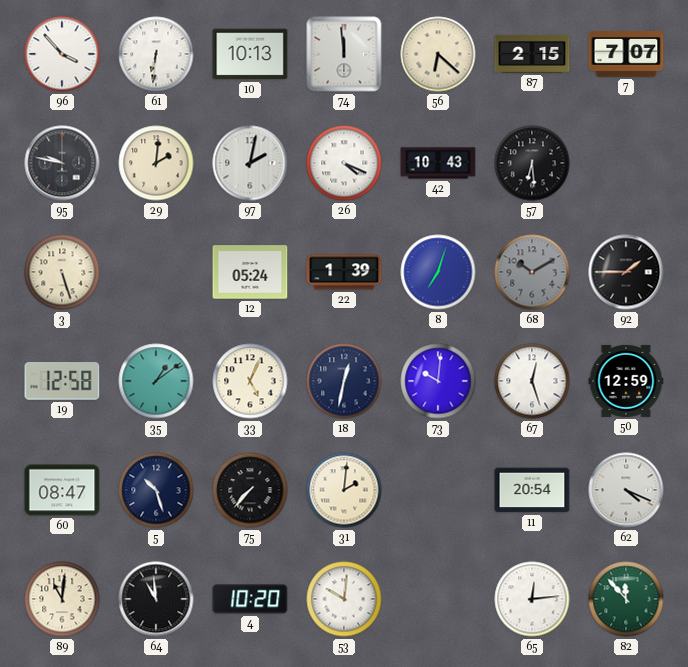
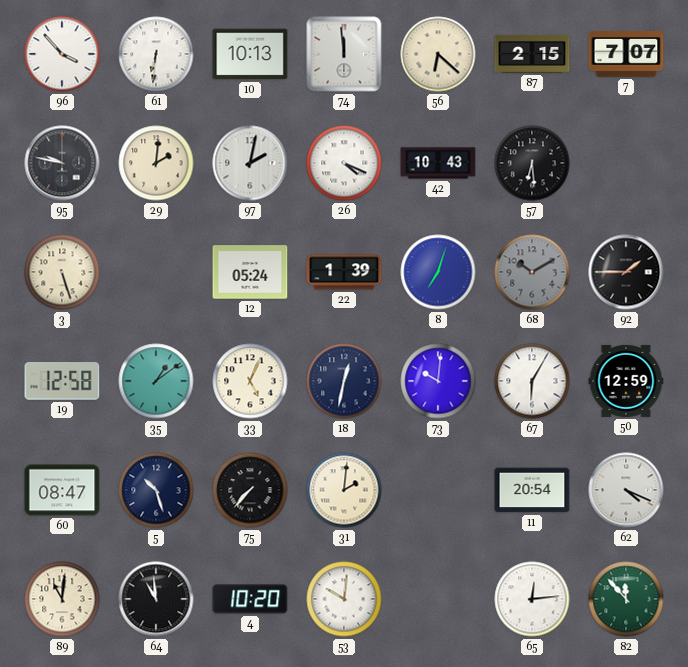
67: 12:27 -> 6:05
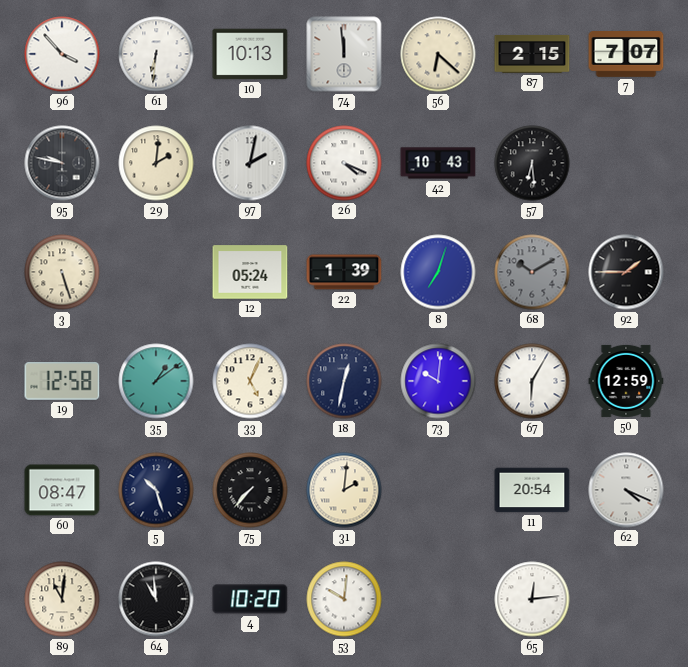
82: 11:53 -> none
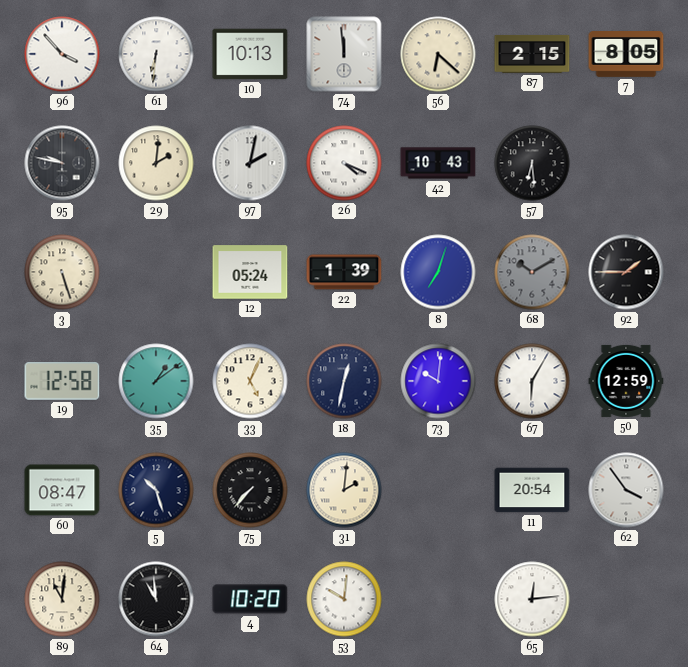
7: 7:07 -> 8:05
62: 4:19 -> 3:54
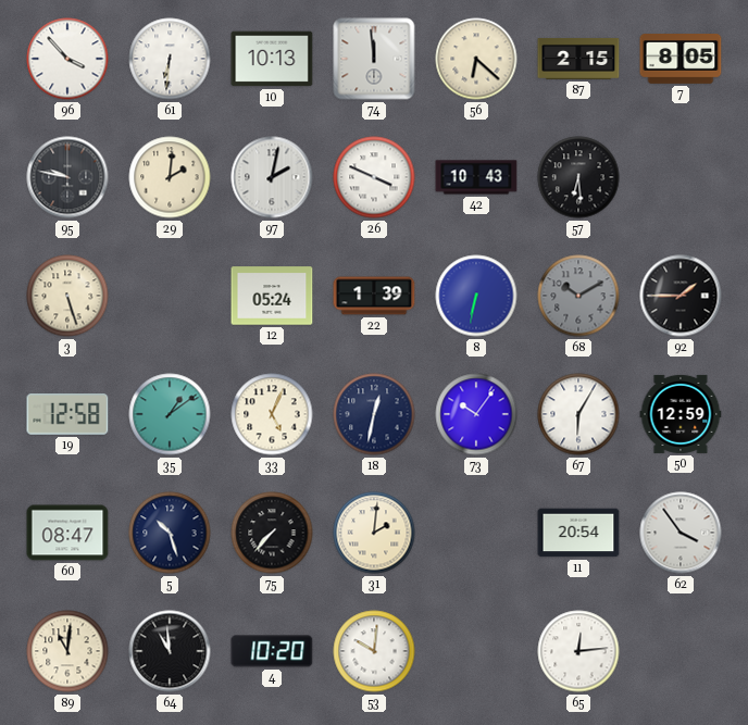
26: 4:19 -> 3:49
8: 7:03 -> 6:32
73: 10:01 -> 10:06
